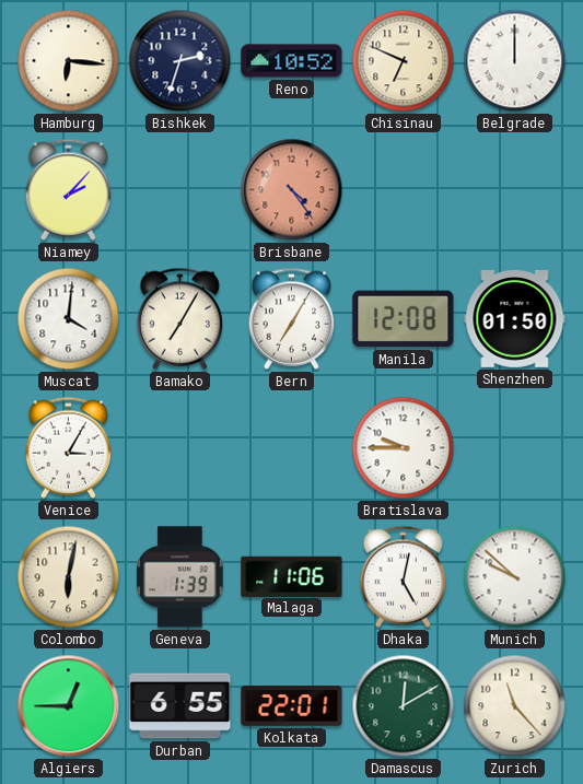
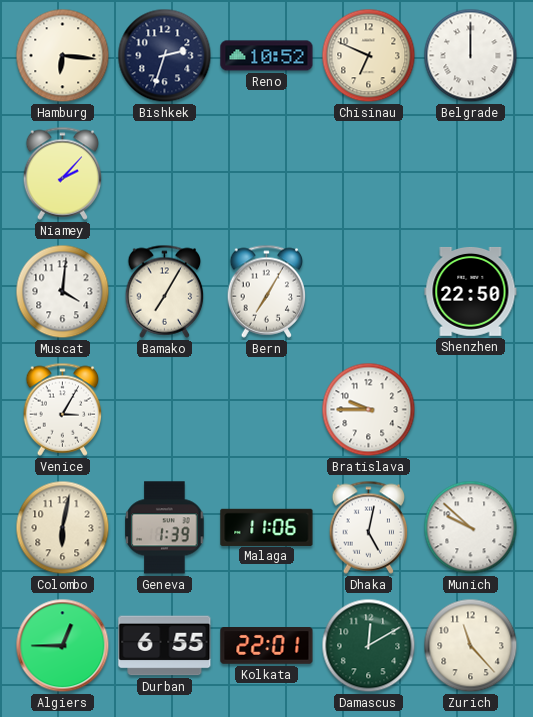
Brisbane: 4:24 -> none
Manila: 12:08 -> none
Shenzhen: 01:50 -> 22:50
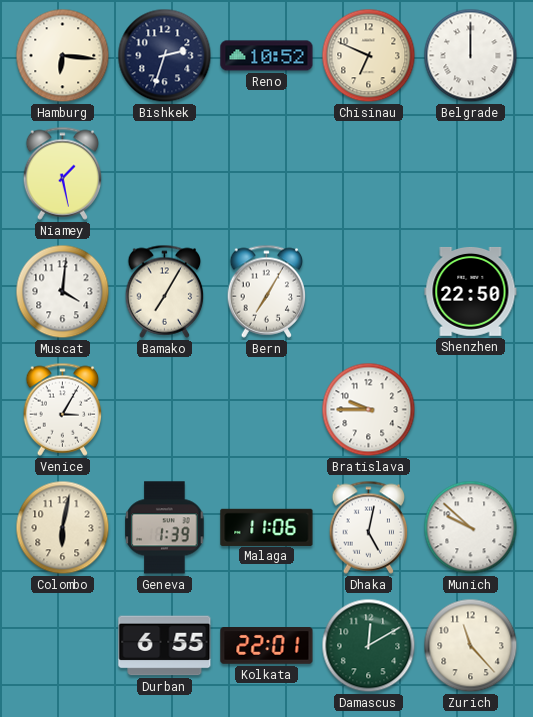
Niamey: 2:07 -> 1:28
Algiers: 12:45 -> none
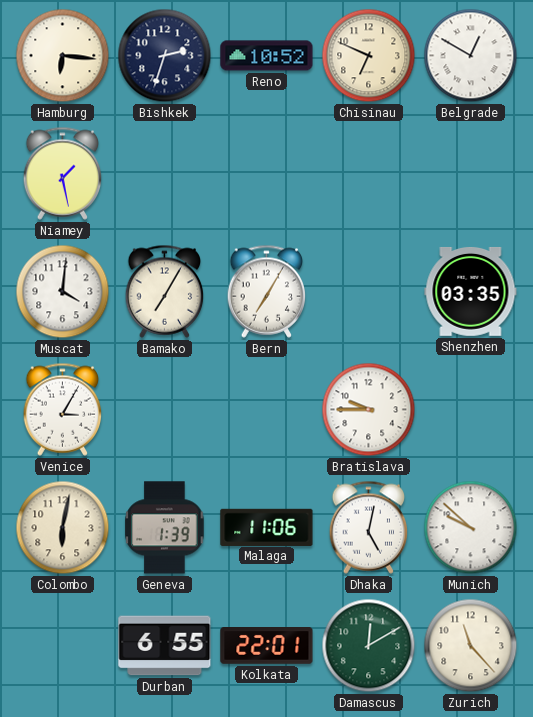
Belgrade: 12:00 -> 12:50
Shenzhen: 22:50 -> 03:35
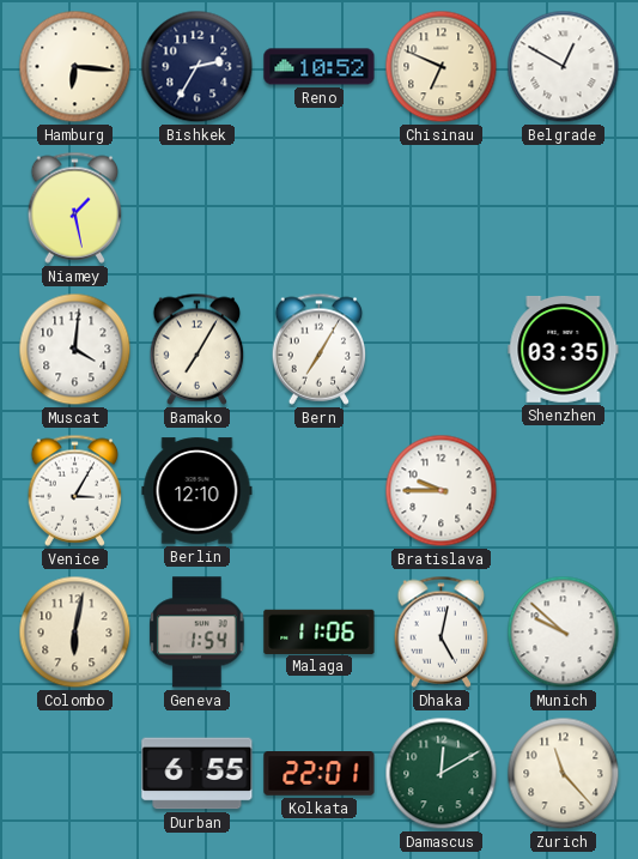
Bishkek: 2:33 -> 2:35
Berlin: none -> 12:10
Geneva: 1:39 -> 1:54
